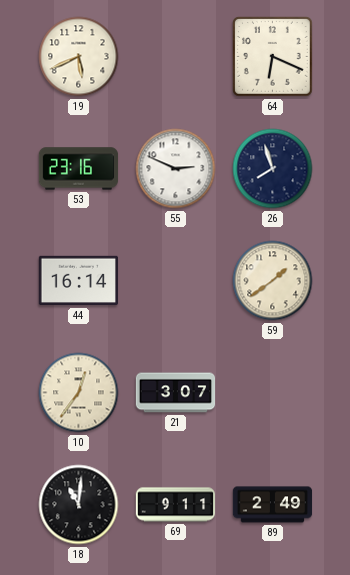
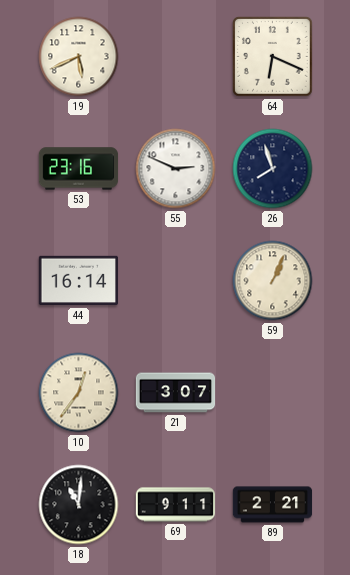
59: 1:39 -> 1:04
89: 2:49 -> 2:21
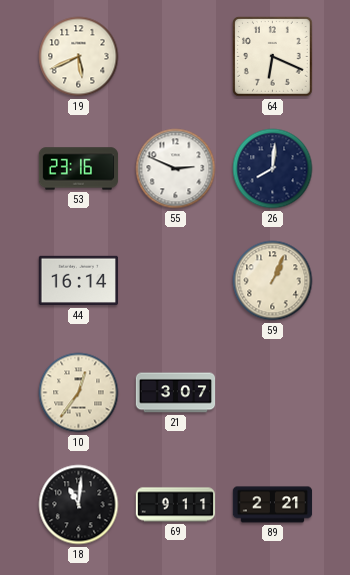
26: 7:57 -> 8:01
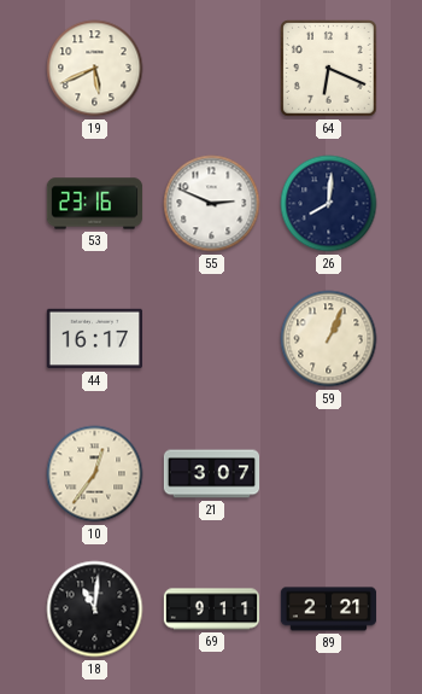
44: 16:14 -> 16:17
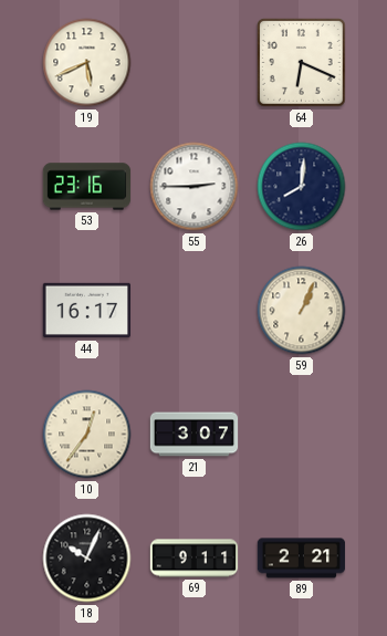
55: 2:49 -> 2:45
18: 11:01 -> 10:04
